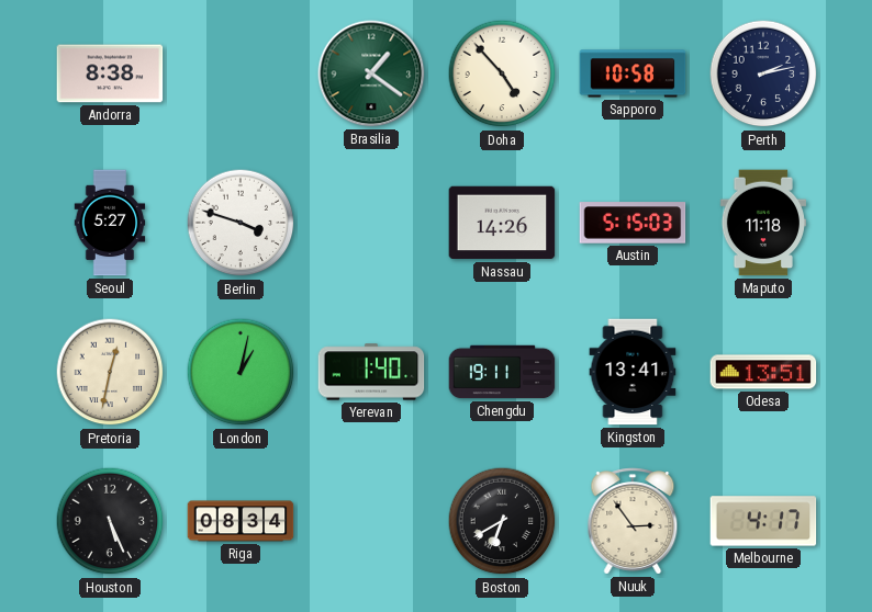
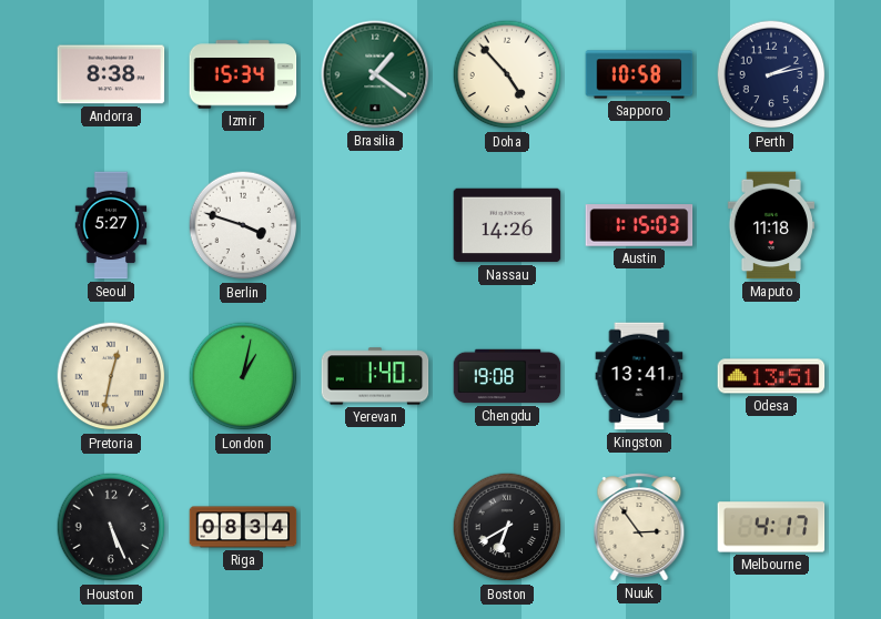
Izmir: none -> 15:34
Austin: 5:15 -> 1:15
Chengdu: 19:11 -> 19:08
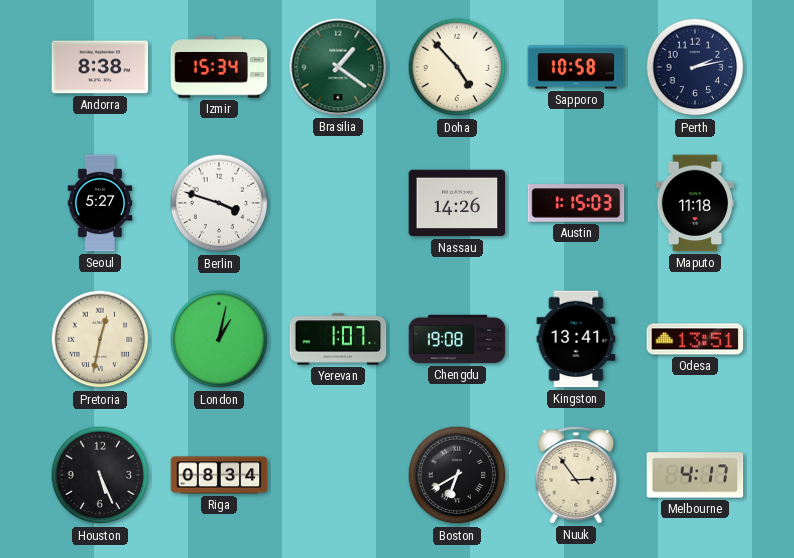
Yerevan: 1:40 -> 1:07
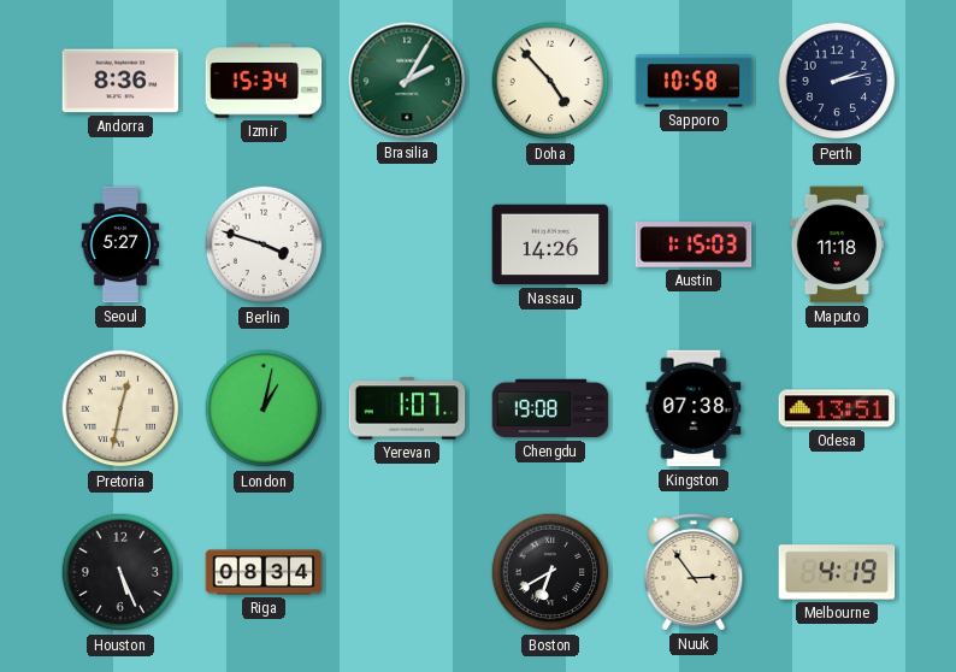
Andorra: 8:38 -> 8:36
Brasilia: 1:21 -> 2:05
Kingston: 13:41 -> 07:38
Melbourne: 4:17 -> 4:19
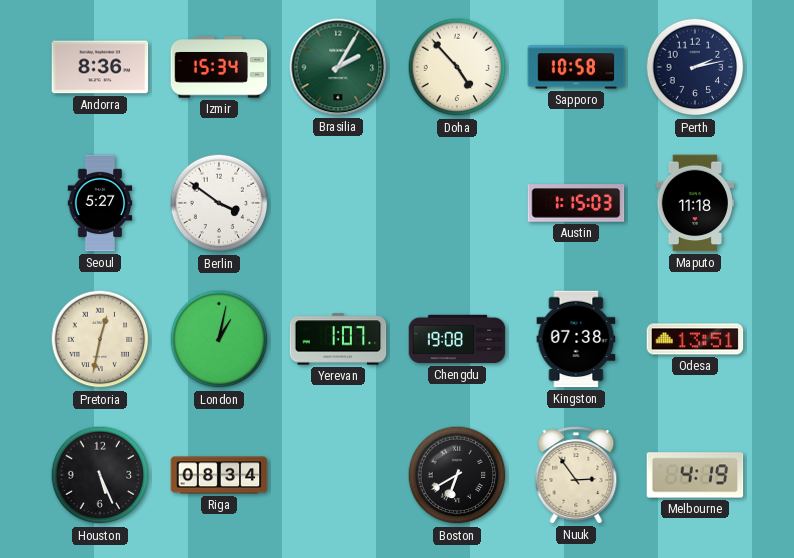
Berlin: 3:48 -> 3:51
Nassau: 14:26 -> none
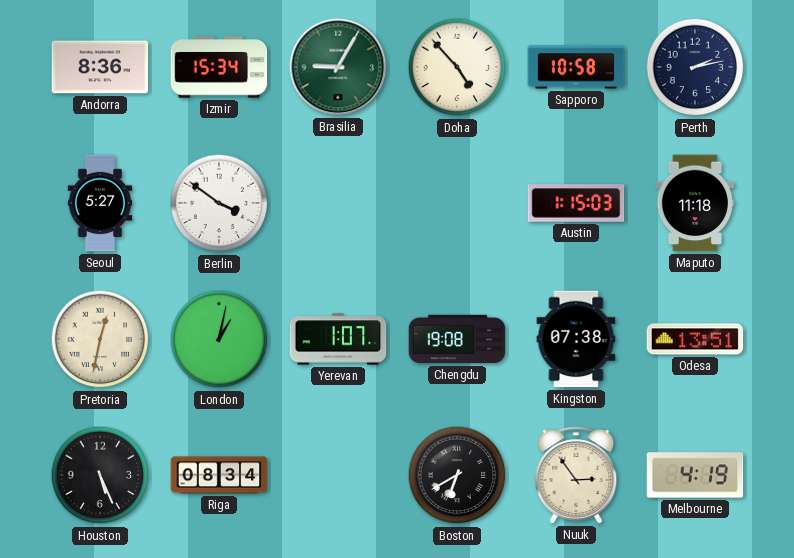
Brasilia: 2:05 -> 9:05
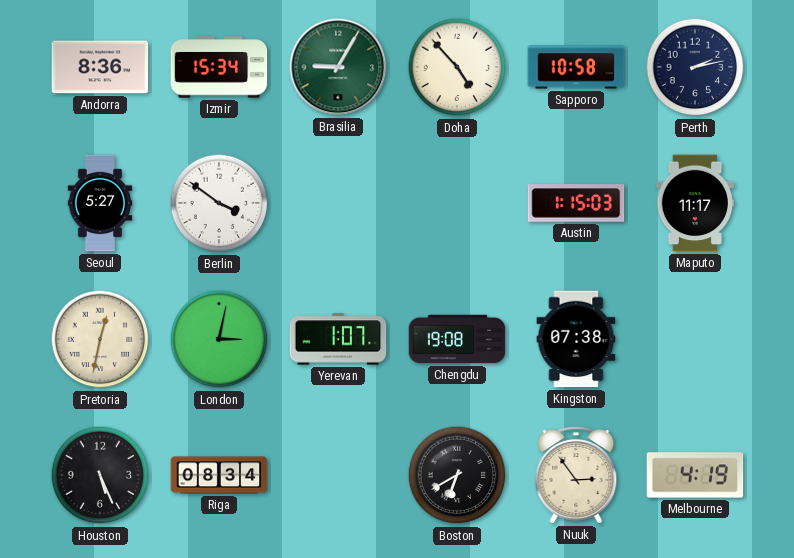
Maputo: 11:18 -> 11:17
London: 1:02 -> 3:02
Odesa: 13:51 -> none
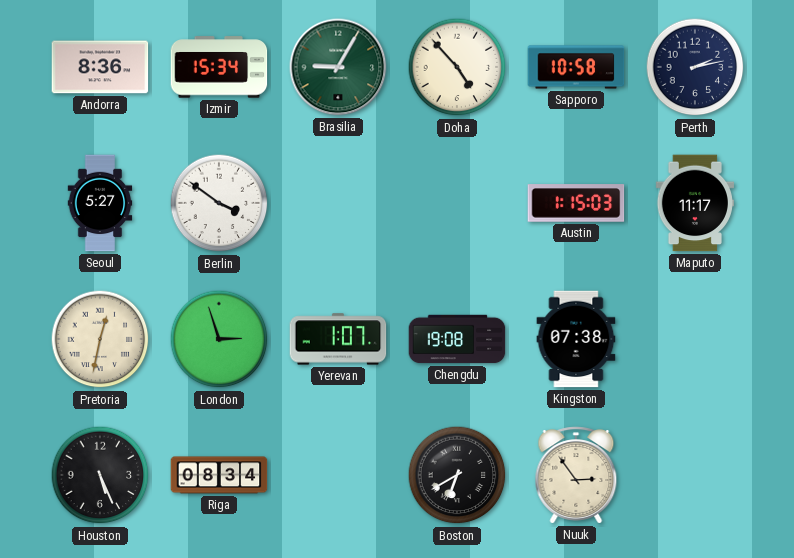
London: 3:02 -> 2:57
Melbourne: 4:19 -> none
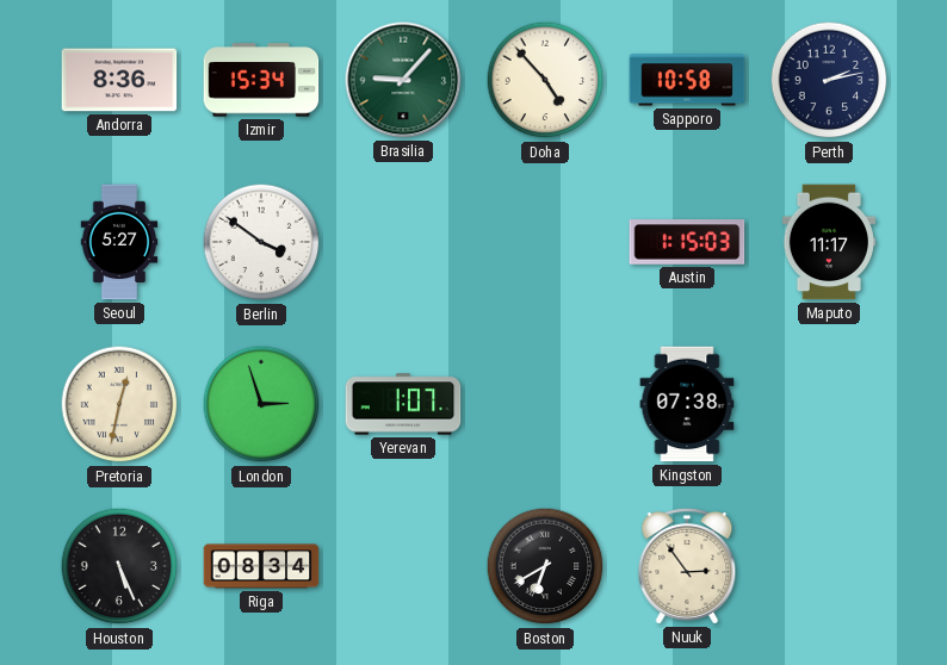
Brasilia: 9:05 -> 9:07
Chengdu: 19:08 -> none
